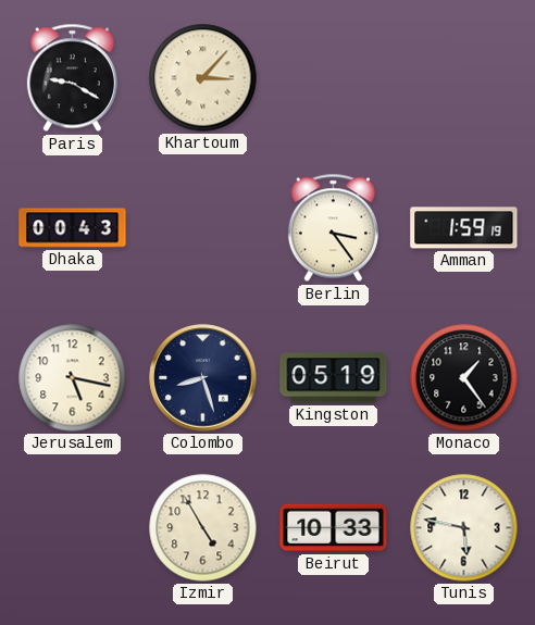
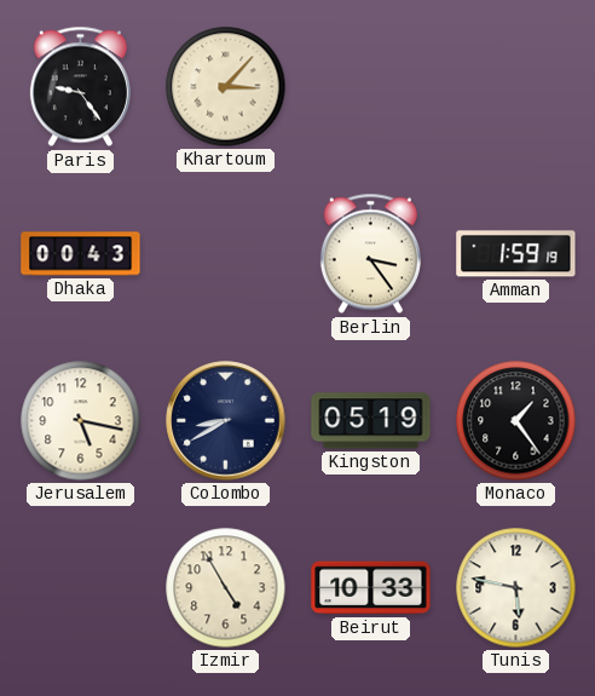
Paris: 9:20 -> 9:24
Colombo: 8:27 -> 8:40
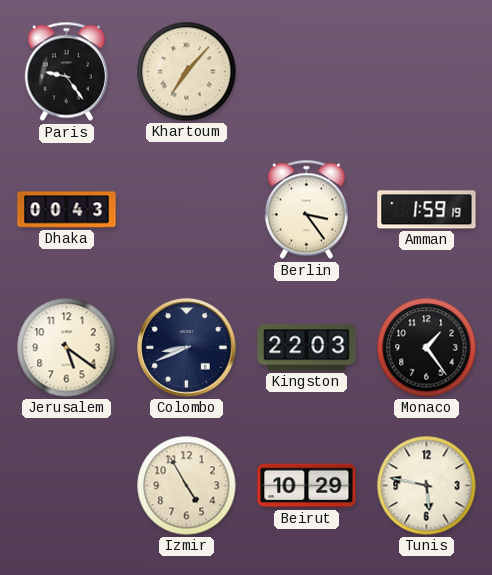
Khartoum: 3:07 -> 7:07
Jerusalem: 5:17 -> 5:21
Colombo: 8:40 -> 8:41
Kingston: 05:19 -> 22:03
Beirut: 10:33 -> 10:29
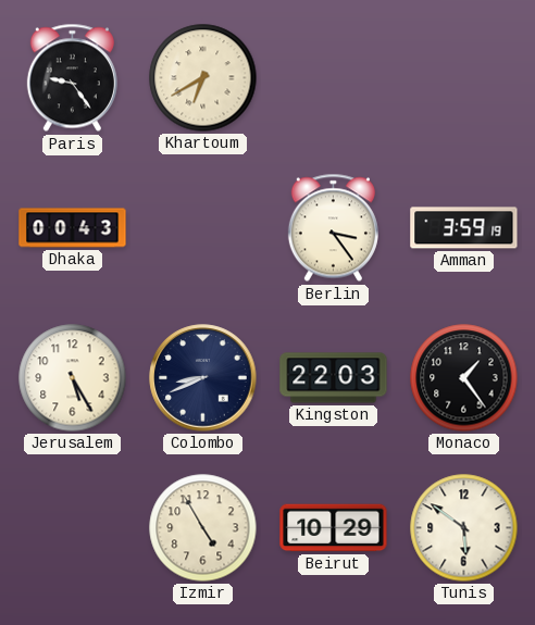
Khartoum: 7:07 -> 6:40
Amman: 1:59 -> 3:59
Jerusalem: 5:21 -> 5:25
Tunis: 5:47 -> 5:51
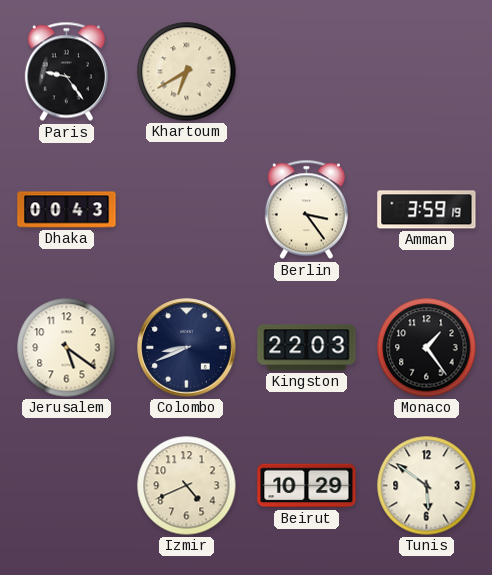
Jerusalem: 5:25 -> 5:21
Izmir: 4:55 -> 4:41
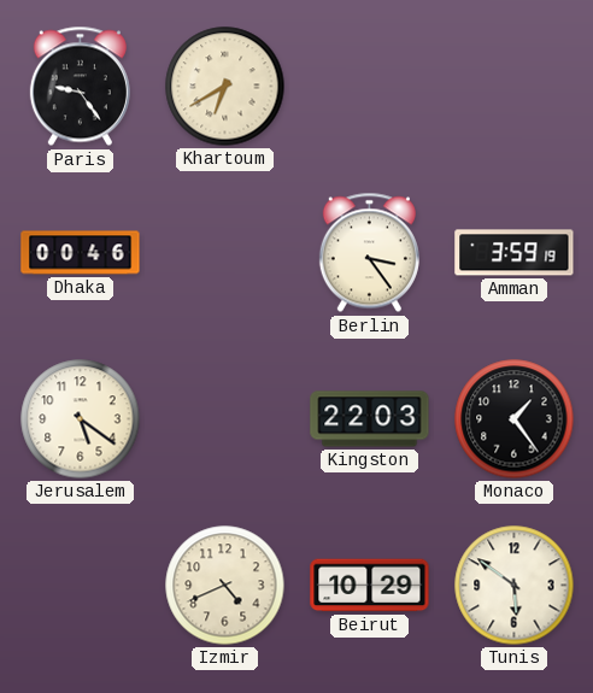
Dhaka: 00:43 -> 00:46
Colombo: 8:41 -> none
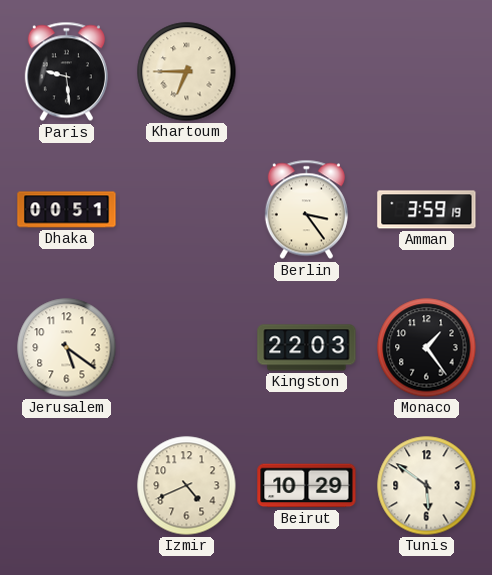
Paris: 9:24 -> 9:29
Khartoum: 6:40 -> 6:45
Dhaka: 00:46 -> 00:51
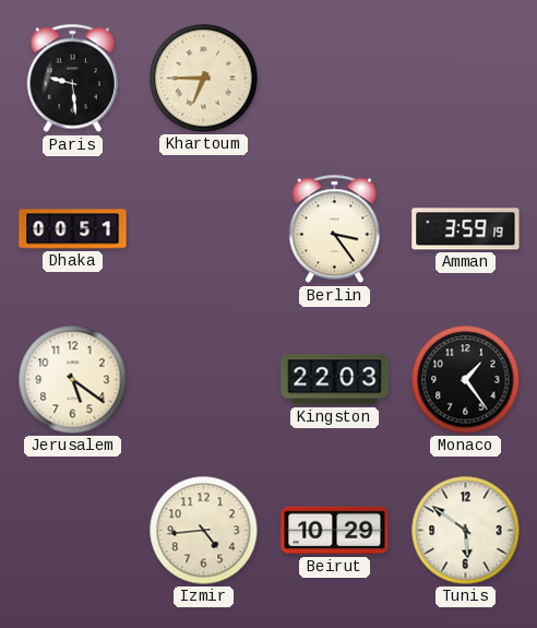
Izmir: 4:41 -> 4:44
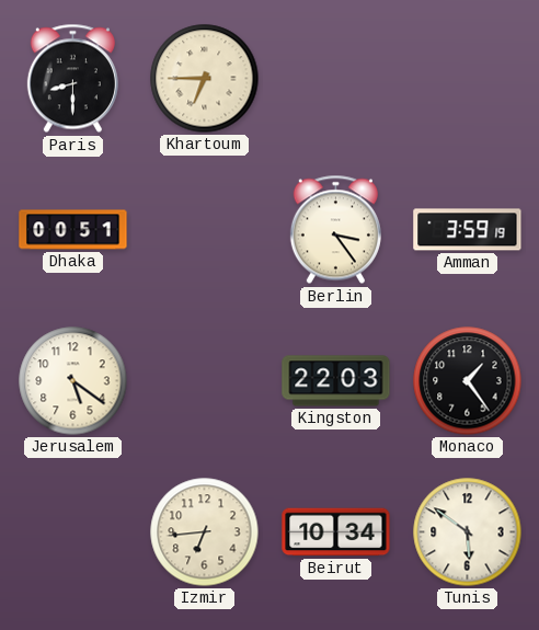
Paris: 9:29 -> 8:30
Izmir: 4:44 -> 6:44
Beirut: 10:29 -> 10:34
